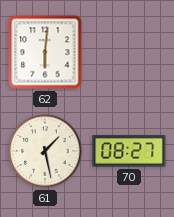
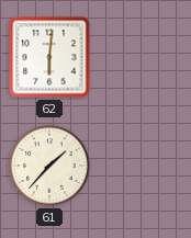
61: 1:28 -> 1:37
70: 08:27 -> none
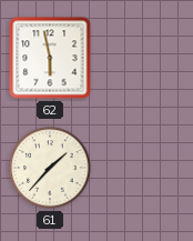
62: 6:01 -> 5:58
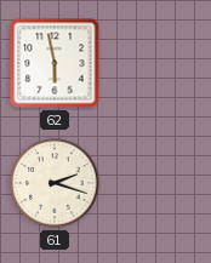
61: 1:37 -> 2:18
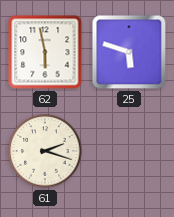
25: none -> 5:48
